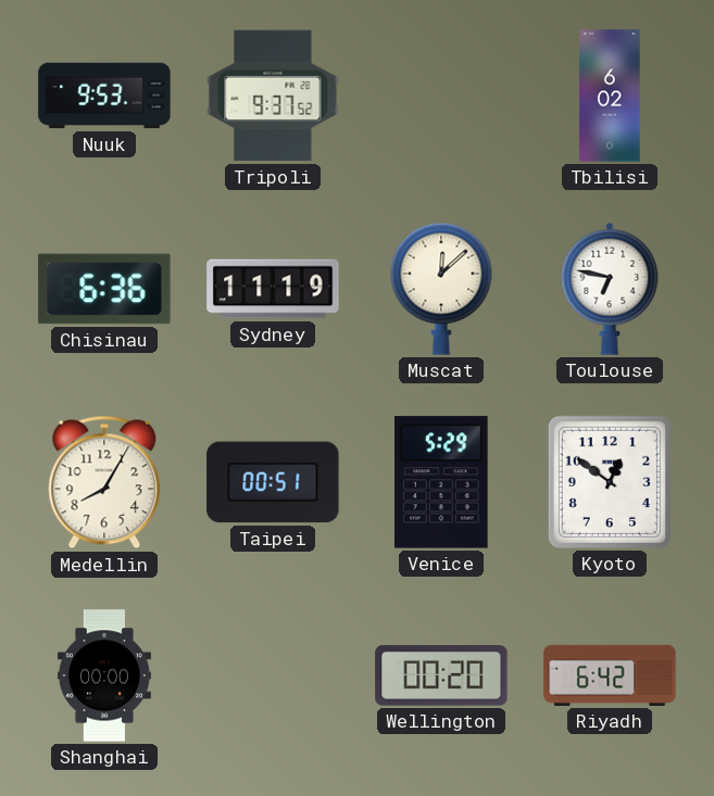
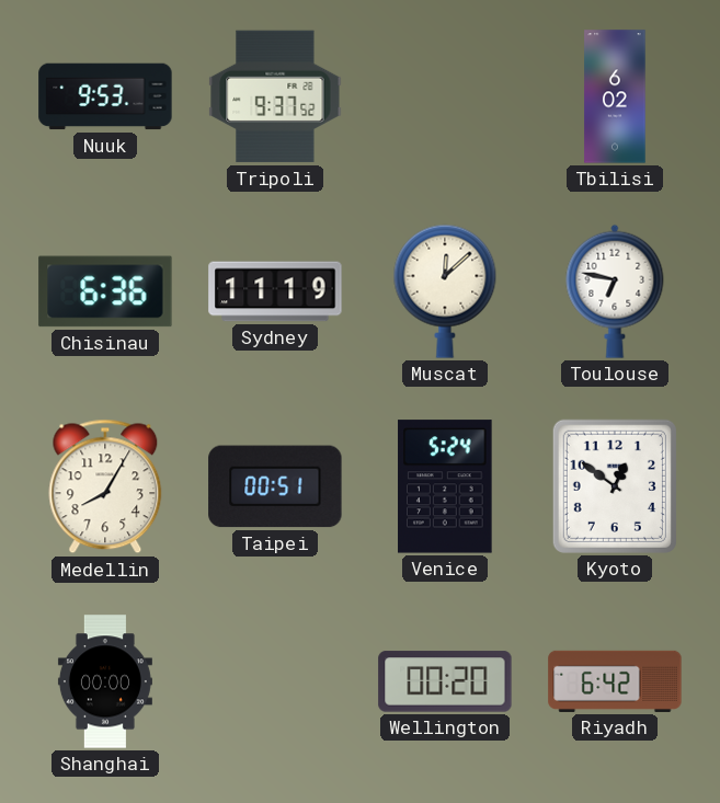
Venice: 5:29 -> 5:24
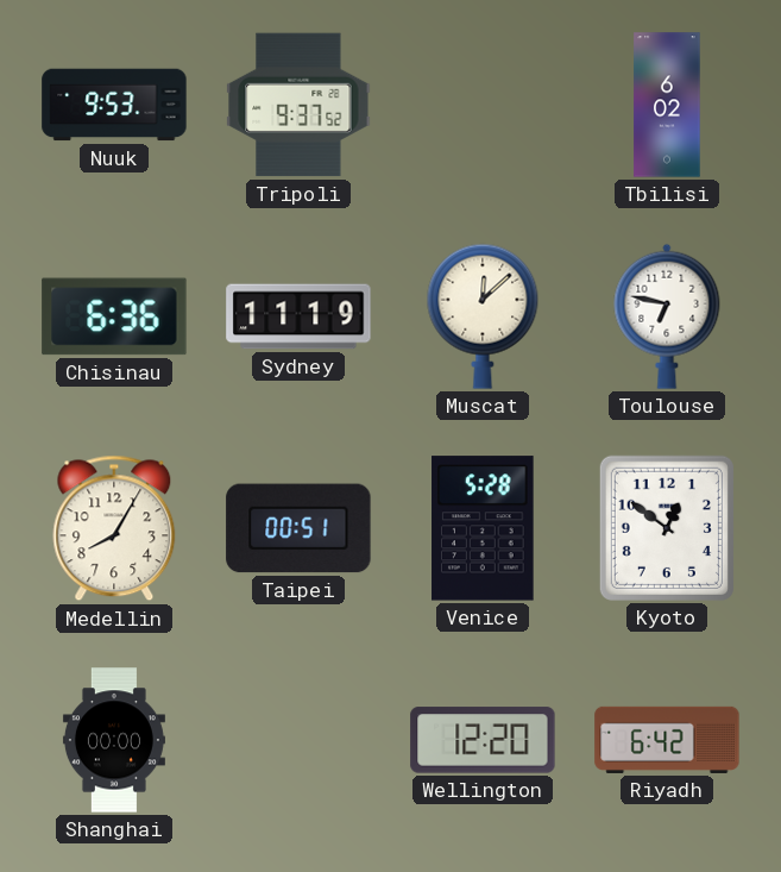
Venice: 5:24 -> 5:28
Wellington: 00:20 -> 12:20
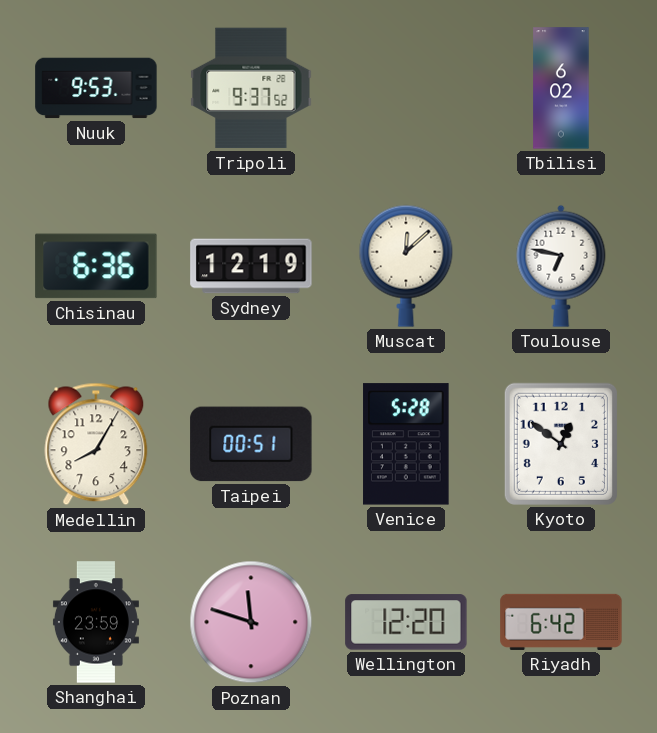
Sydney: 11:19 -> 12:19
Shanghai: 00:00 -> 23:59
Poznan: none -> 11:48
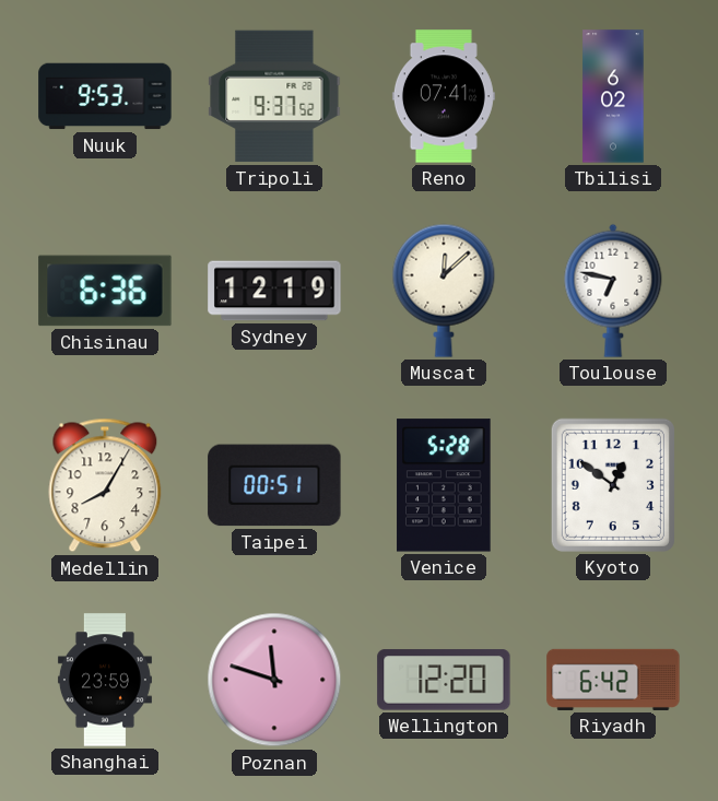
Reno: none -> 07:41
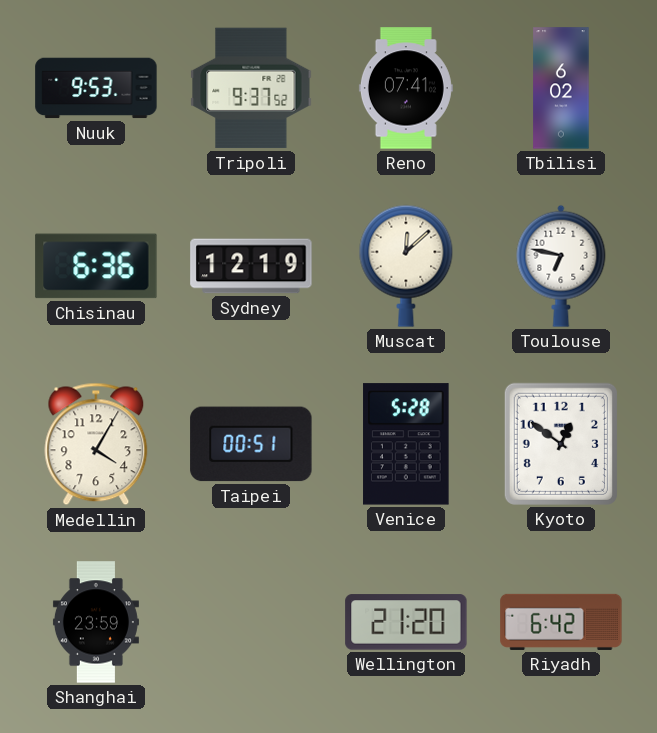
Medellin: 8:05 -> 4:05
Poznan: 11:48 -> none
Wellington: 12:20 -> 21:20
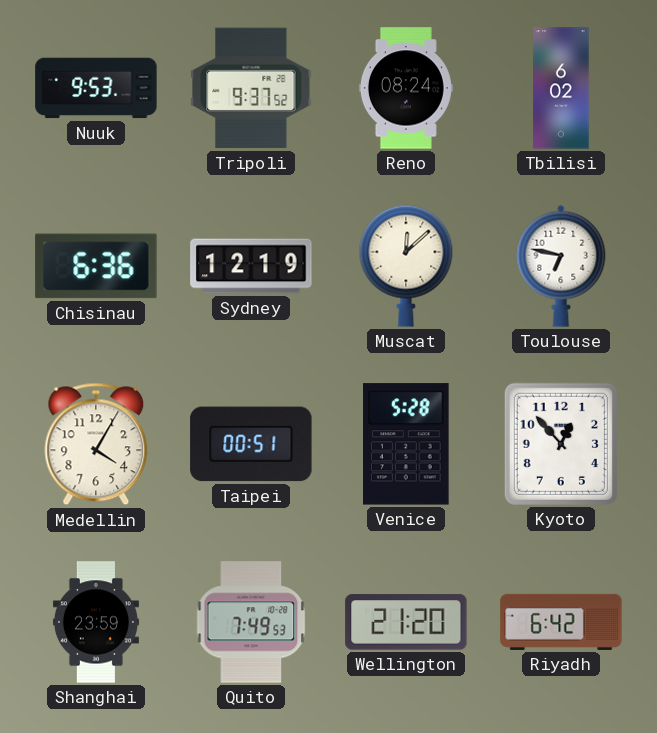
Reno: 07:41 -> 08:24
Kyoto: 12:51 -> 12:53
Quito: none -> 7:49
